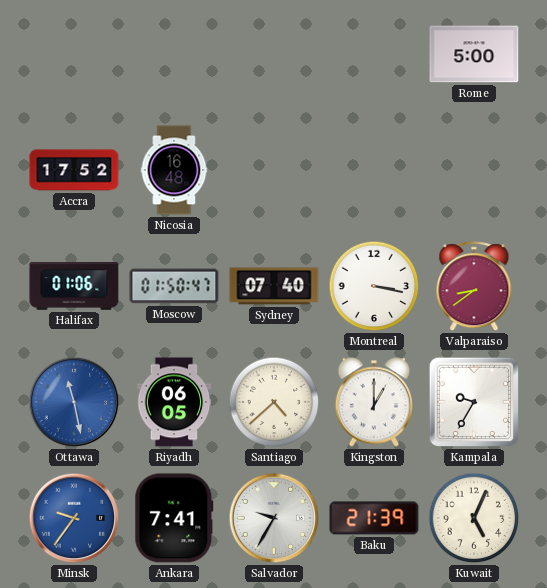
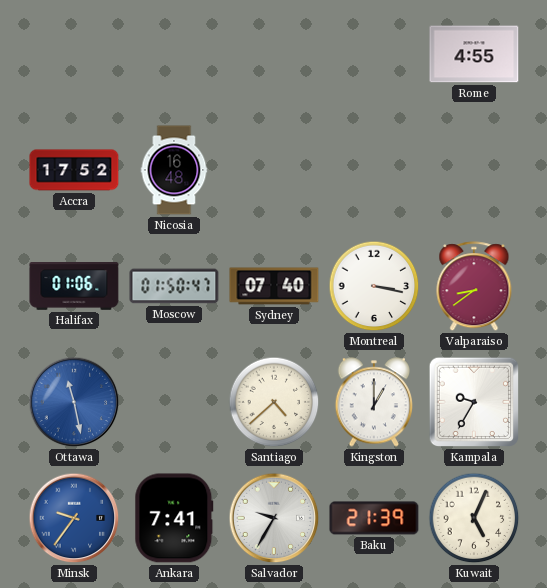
Rome: 5:00 -> 4:55
Riyadh: 06:05 -> none
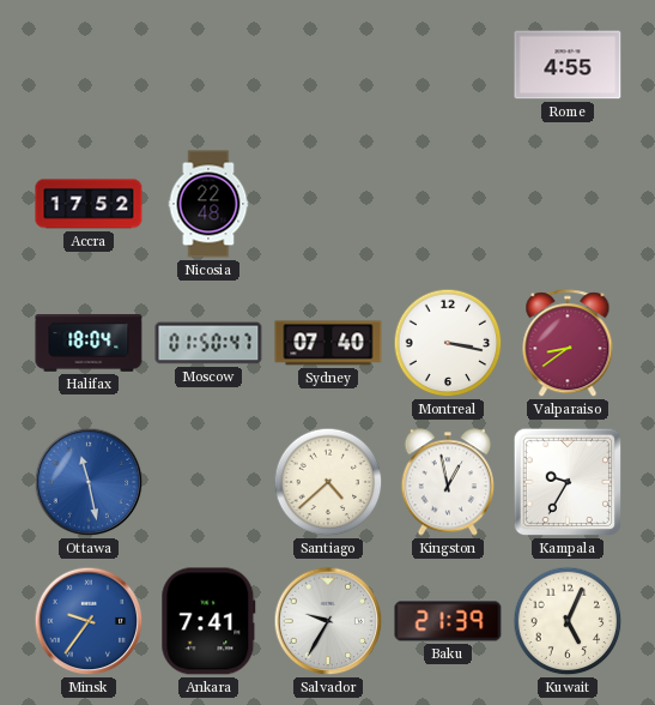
Nicosia: 16:48 -> 22:48
Halifax: 01:06 -> 18:04
Kingston: 1:00 -> 12:58
